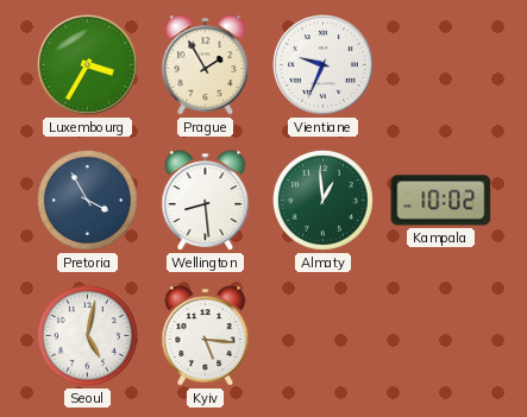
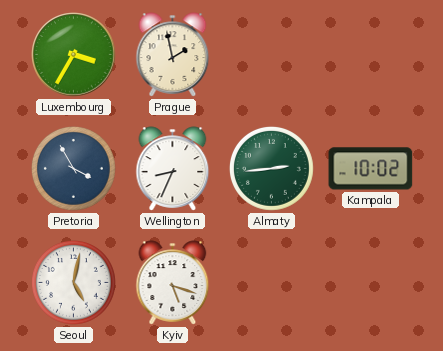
Prague: 1:55 -> 1:58
Vientiane: 9:34 -> none
Wellington: 8:29 -> 8:34
Almaty: 12:59 -> 2:44
Kyiv: 5:16 -> 5:18
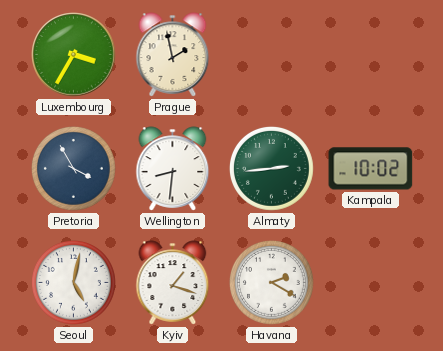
Wellington: 8:34 -> 8:31
Kyiv: 5:18 -> 1:18
Havana: none -> 2:20
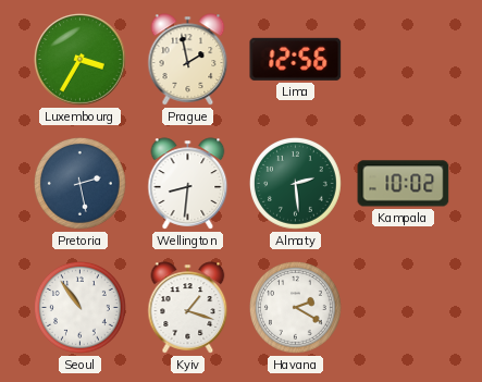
Lima: none -> 12:56
Pretoria: 3:55 -> 2:28
Almaty: 2:44 -> 2:29
Seoul: 5:02 -> 10:54
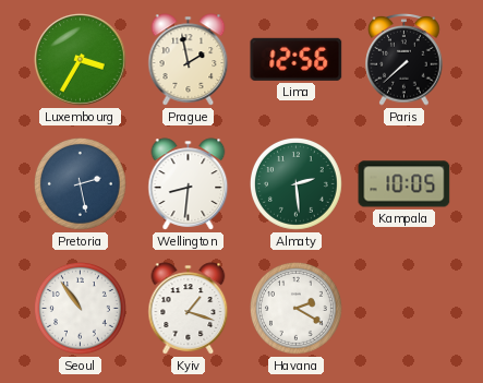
Paris: none -> 7:38
Kampala: 10:02 -> 10:05
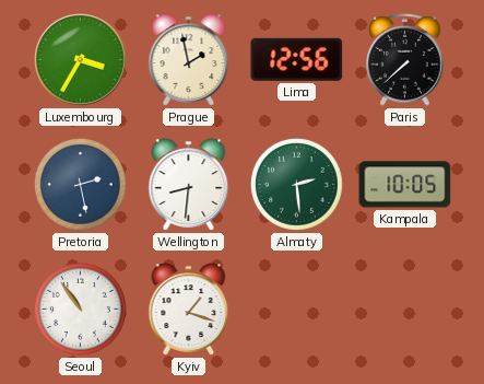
Havana: 2:20 -> none
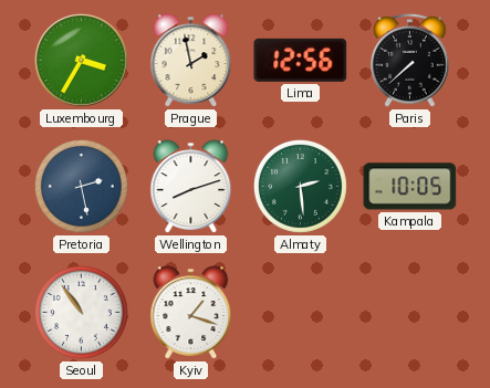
Wellington: 8:31 -> 8:12
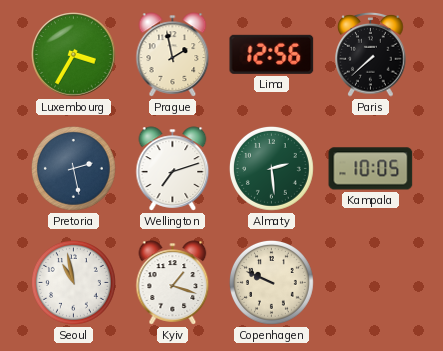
Wellington: 8:12 -> 7:12
Seoul: 10:54 -> 10:58
Copenhagen: none -> 9:49
